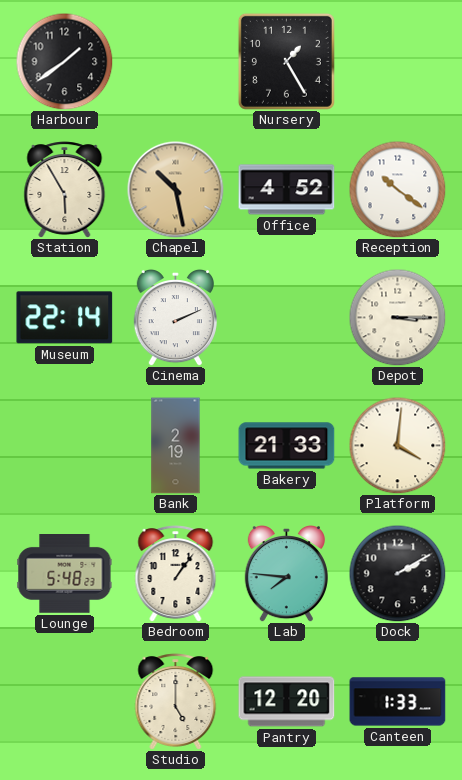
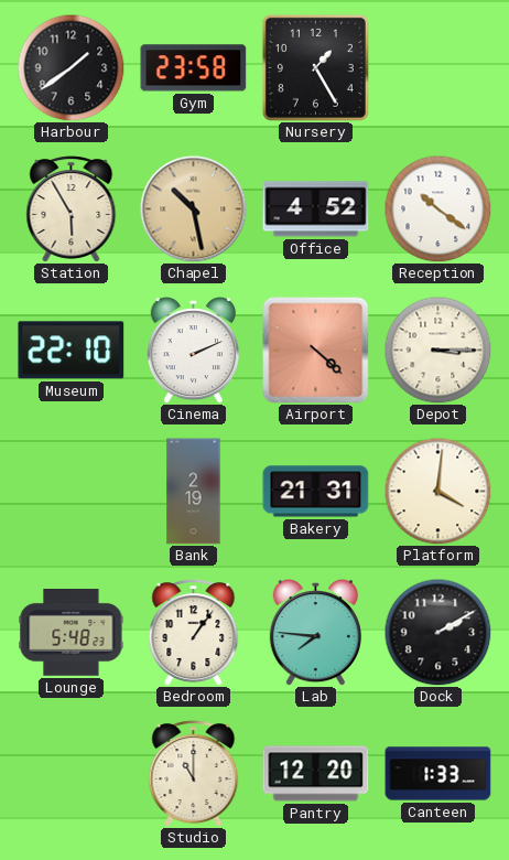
Gym: none -> 23:58
Museum: 22:14 -> 22:10
Airport: none -> 4:22
Bakery: 21:33 -> 21:31
Studio: 5:00 -> 11:00
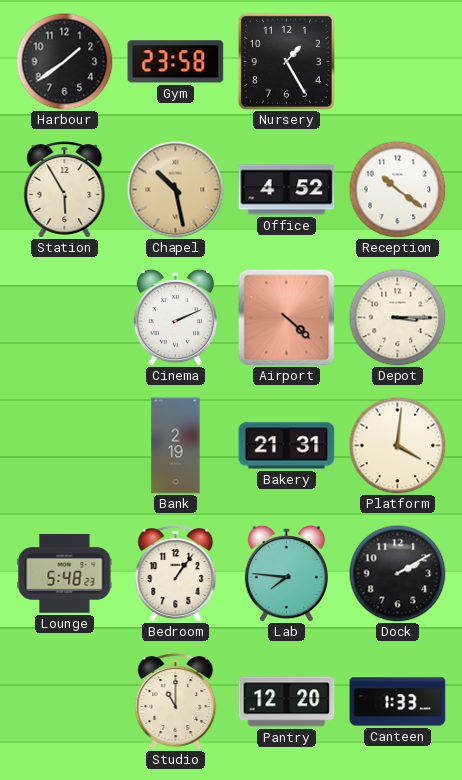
Museum: 22:10 -> none
